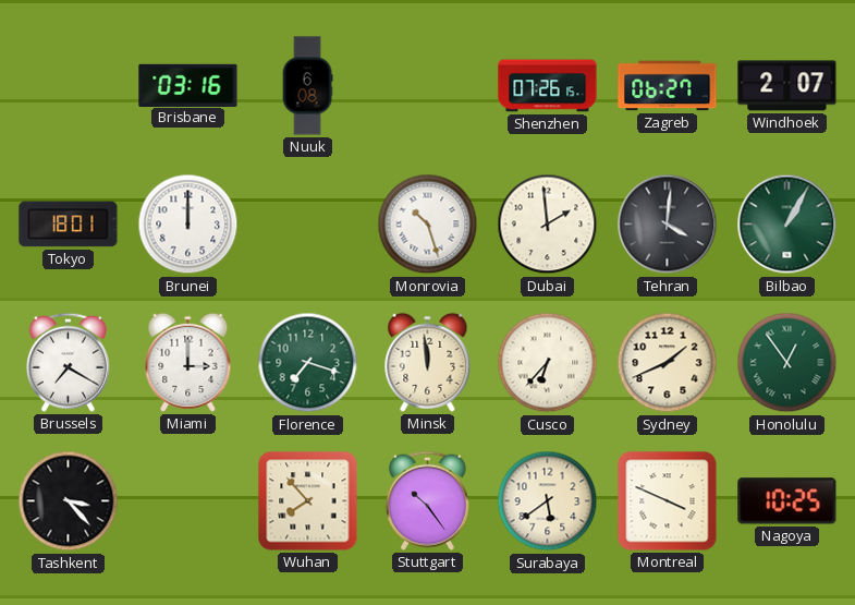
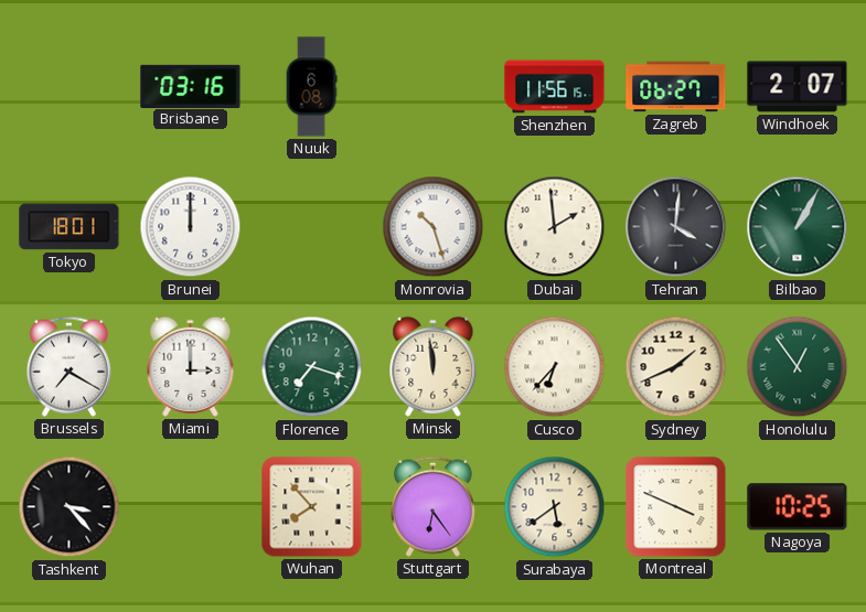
Shenzhen: 07:26 -> 11:56
Stuttgart: 10:24 -> 6:24
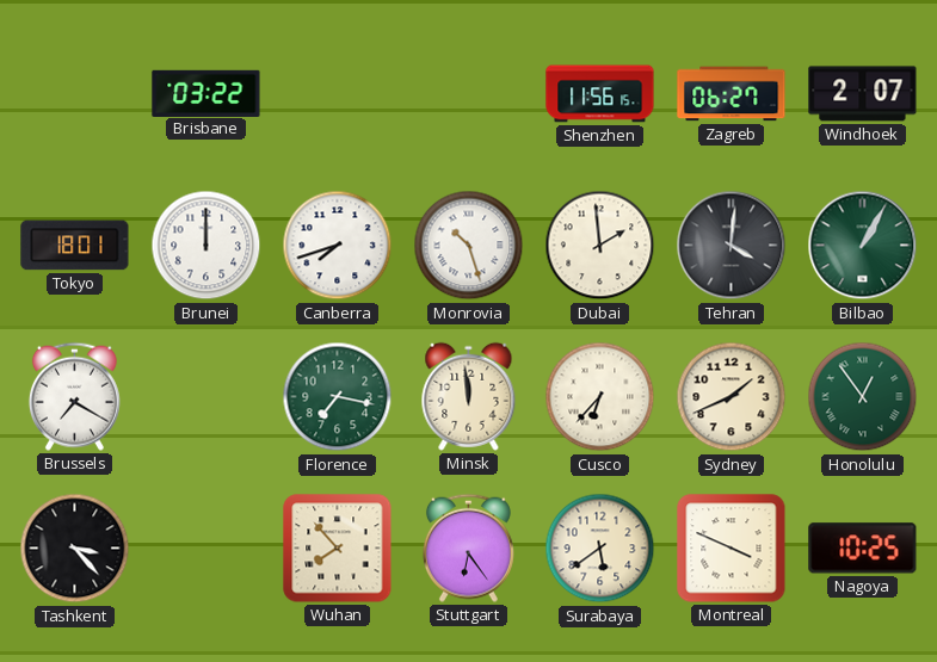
Brisbane: 03:16 -> 03:22
Nuuk: 6:08 -> none
Canberra: none -> 7:42
Miami: 3:00 -> none
Florence: 7:18 -> 7:17
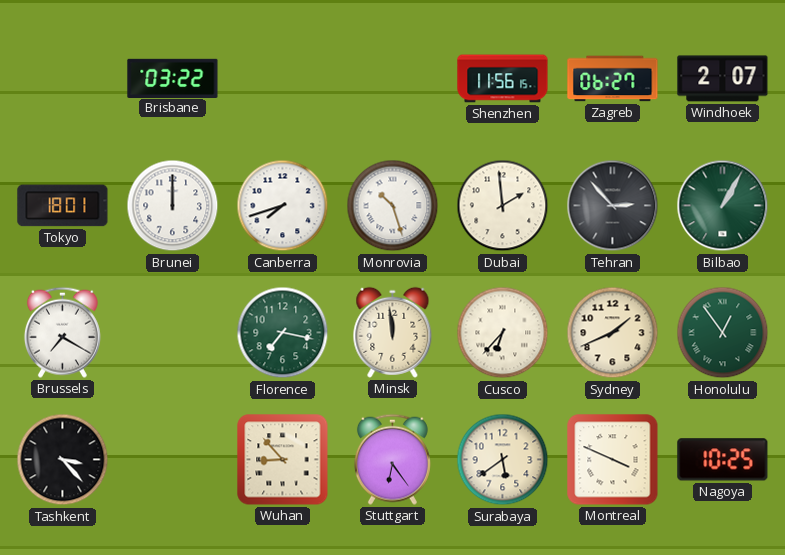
Tehran: 4:01 -> 2:53
Wuhan: 7:53 -> 8:53
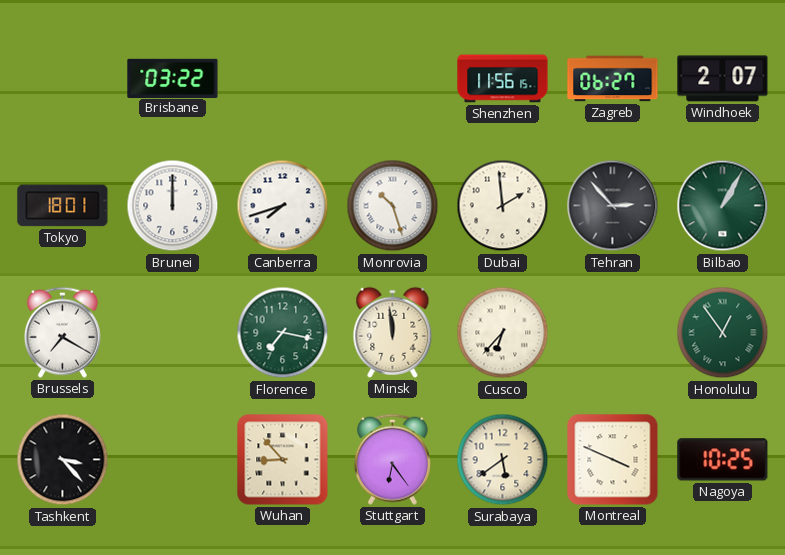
Sydney: 1:41 -> none
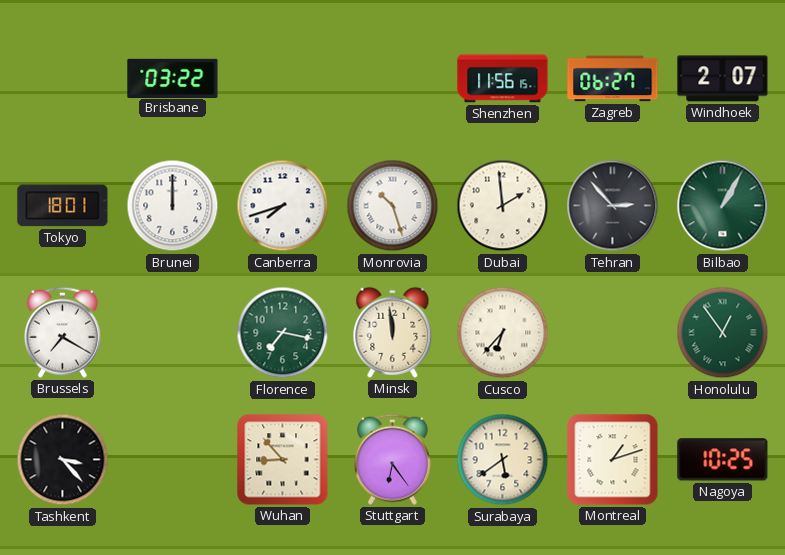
Montreal: 3:49 -> 1:12
